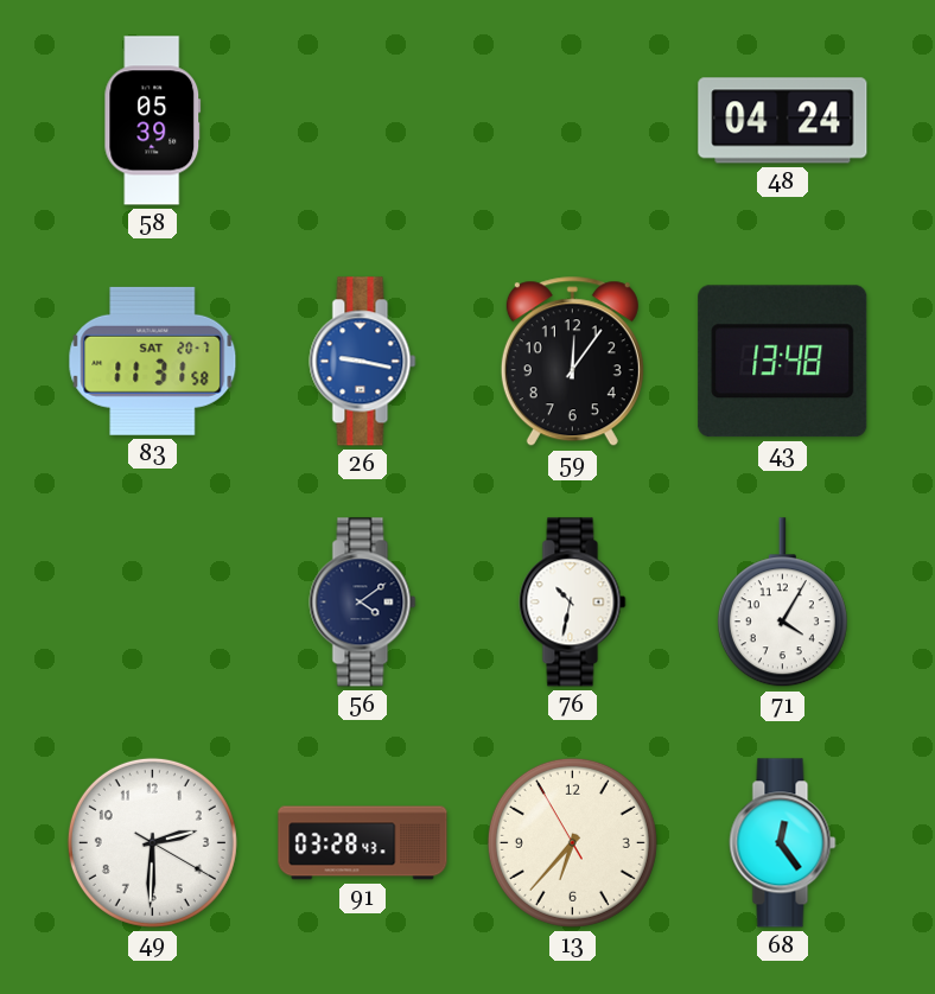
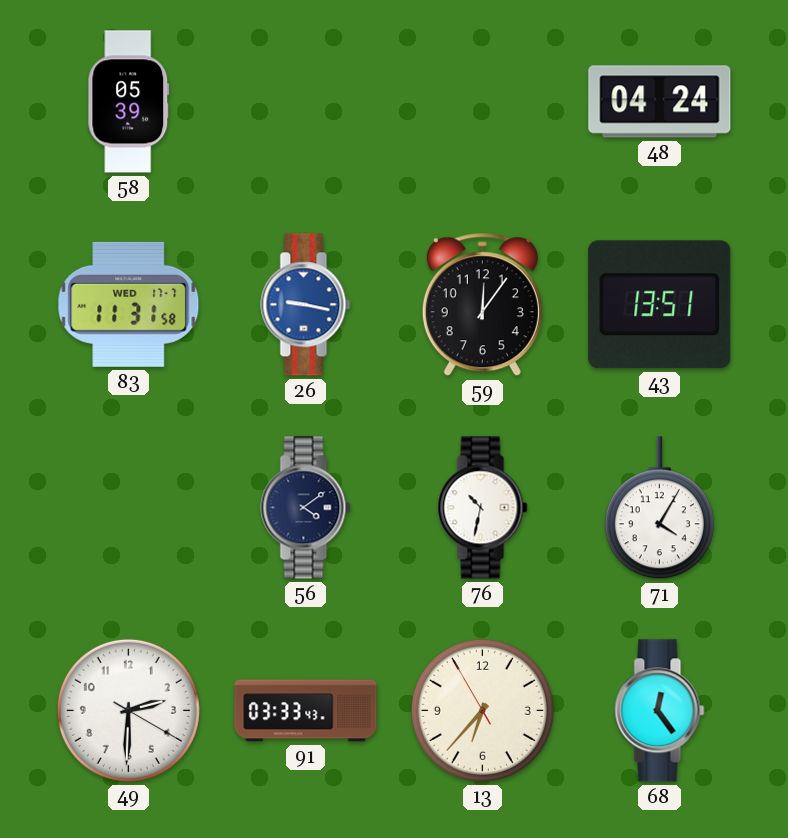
83 date: SAT 20-7 -> WED 17-7
43: 13:48 -> 13:51
91: 03:28 -> 03:33
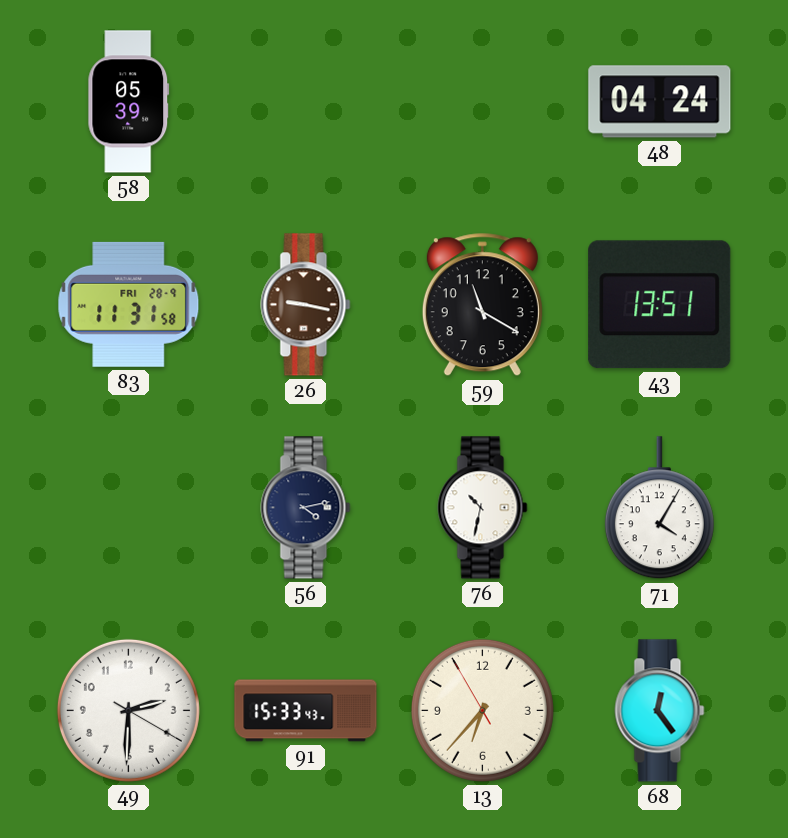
83 date: WED 17-7 -> FRI 28-9
26 dial: blue -> brown
59: 12:06 -> 11:20
56: 4:09 -> 4:13
91: 03:33 -> 15:33
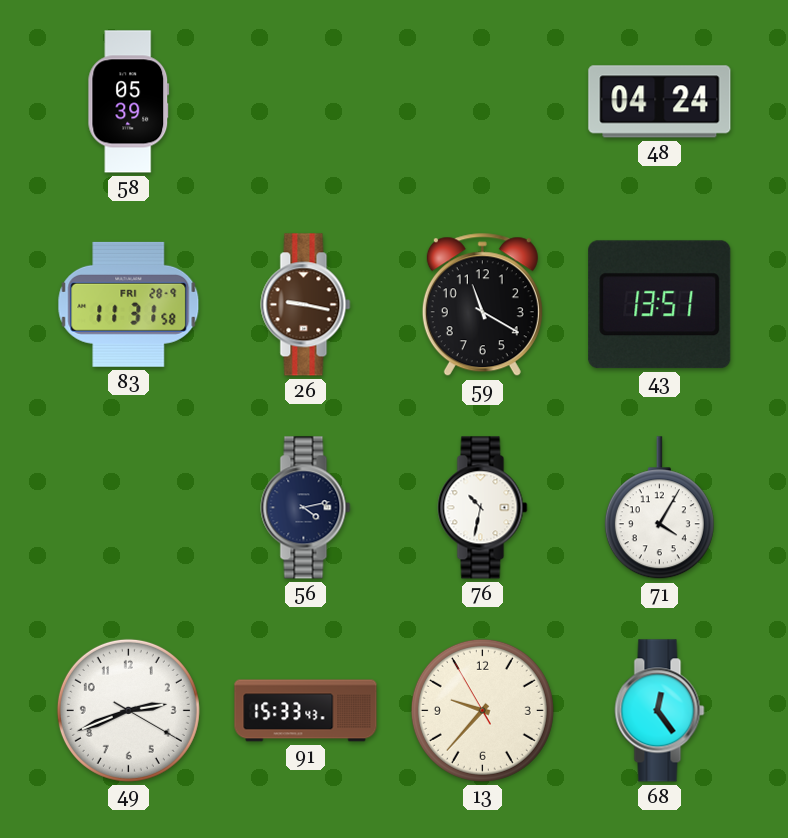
49: 2:30 -> 2:41
13: 6:36 -> 9:36
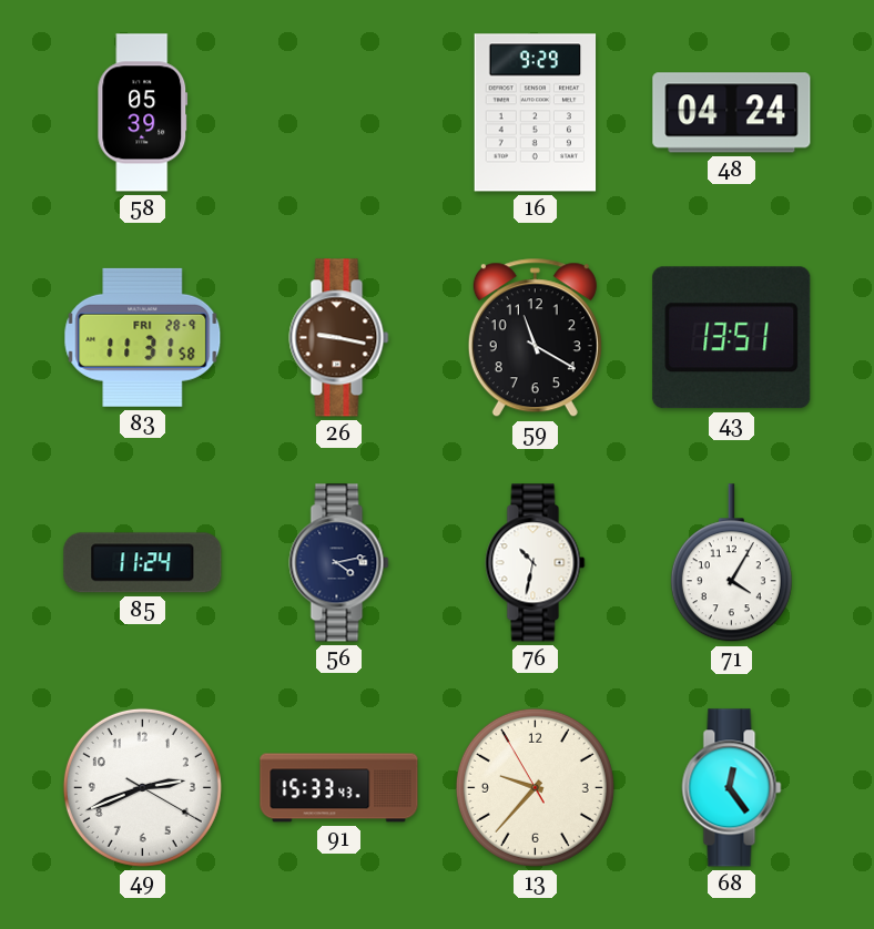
16: none -> 9:29
85: none -> 11:24
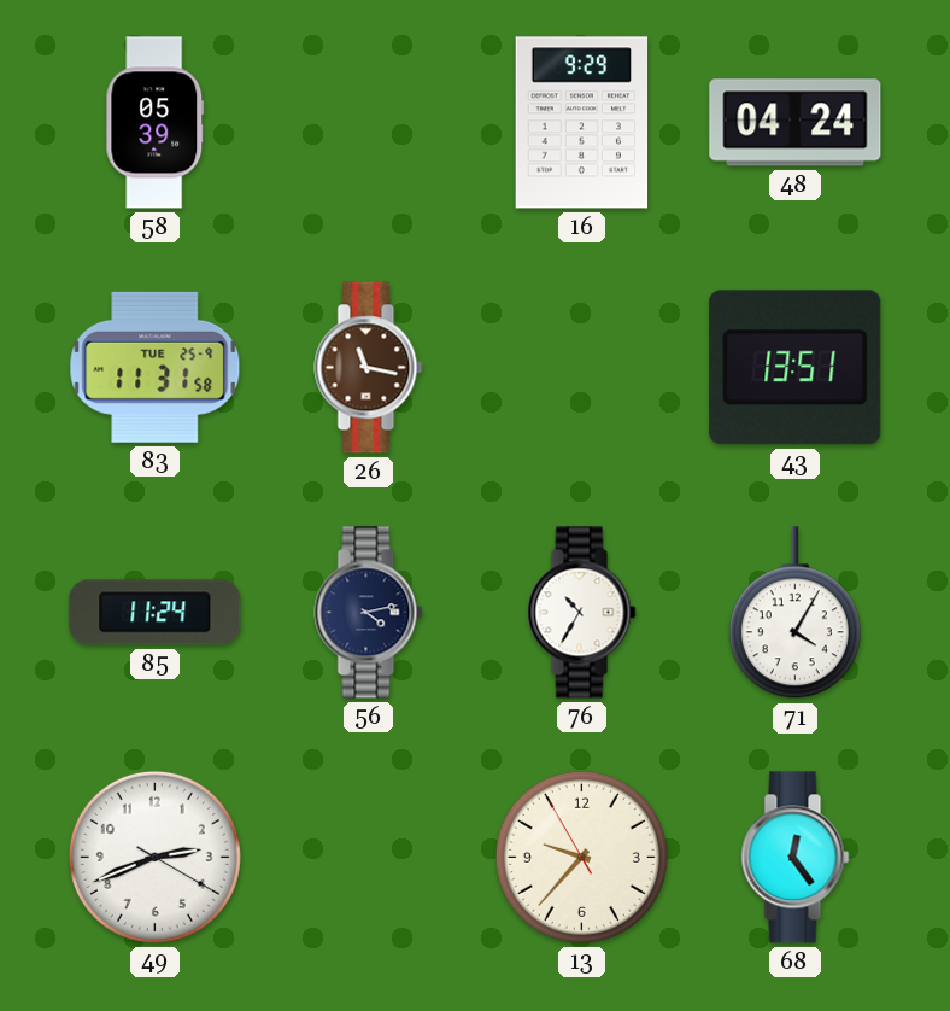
83 date: FRI 28-9 -> TUE 25-9
26: 9:17 -> 11:17
59: 11:20 -> none
76: 10:32 -> 10:35
91: 15:33 -> none
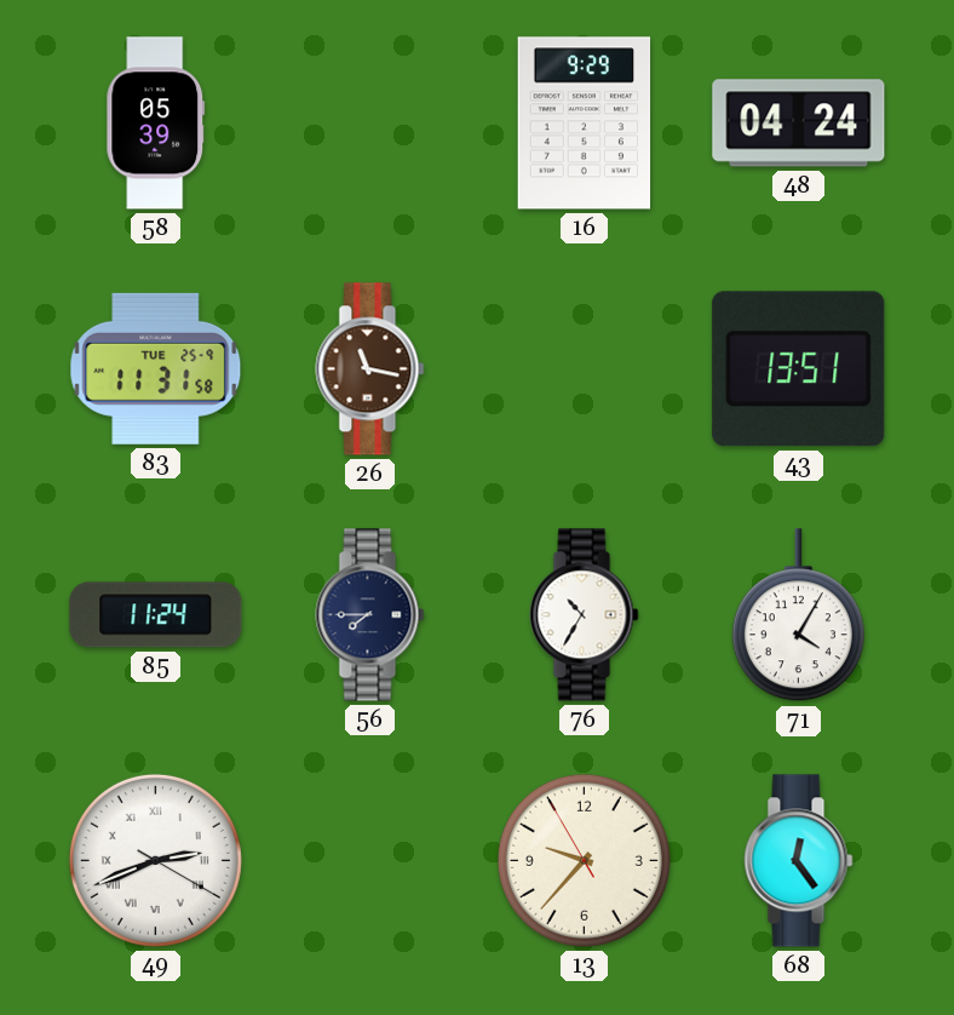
56: 4:13 -> 7:45
49 numerals: Arabic -> Roman
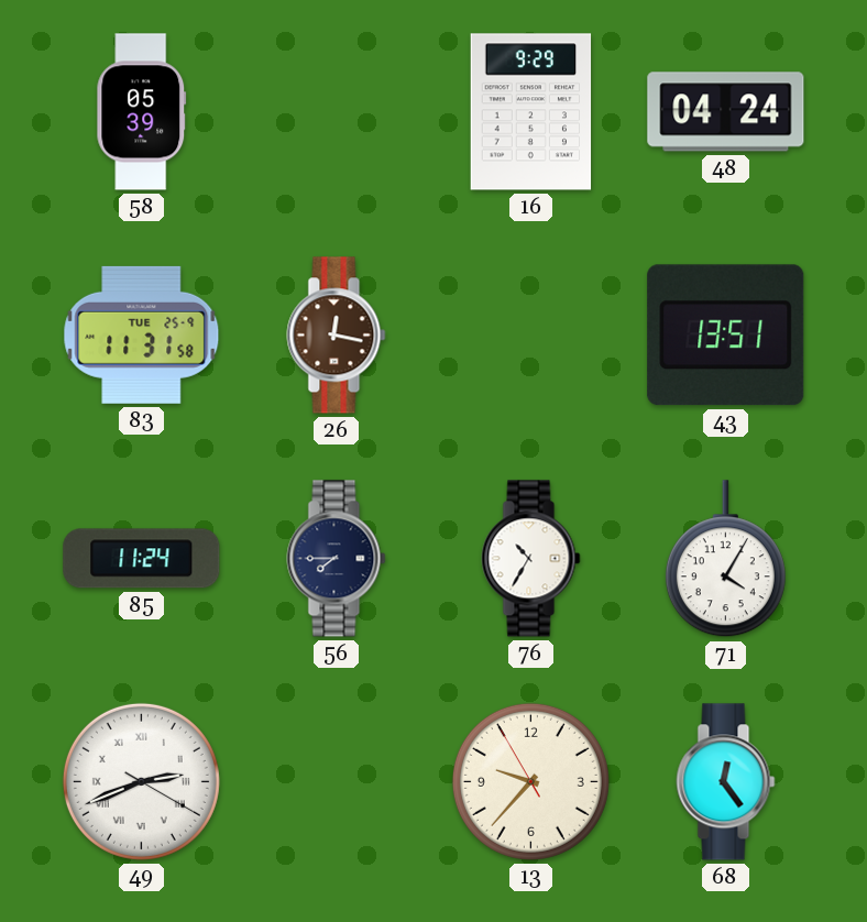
26: 11:17 -> 12:17
